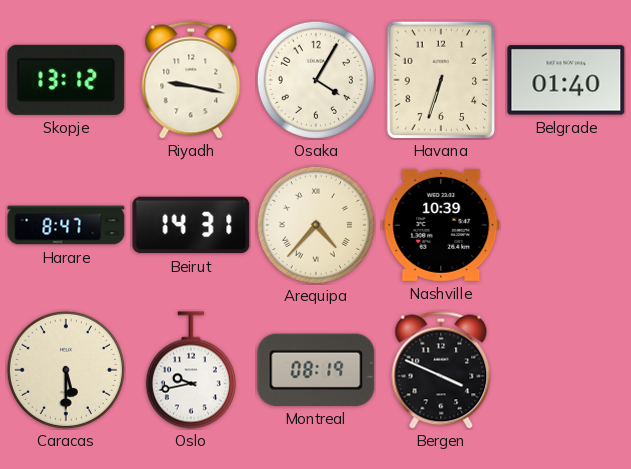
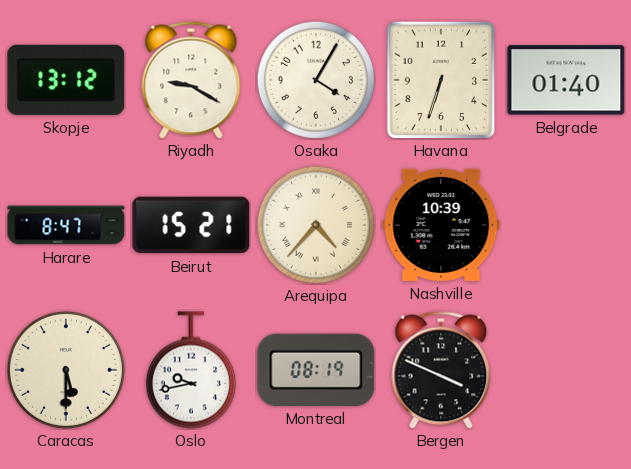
Riyadh: 9:17 -> 9:20
Beirut: 14:31 -> 15:21
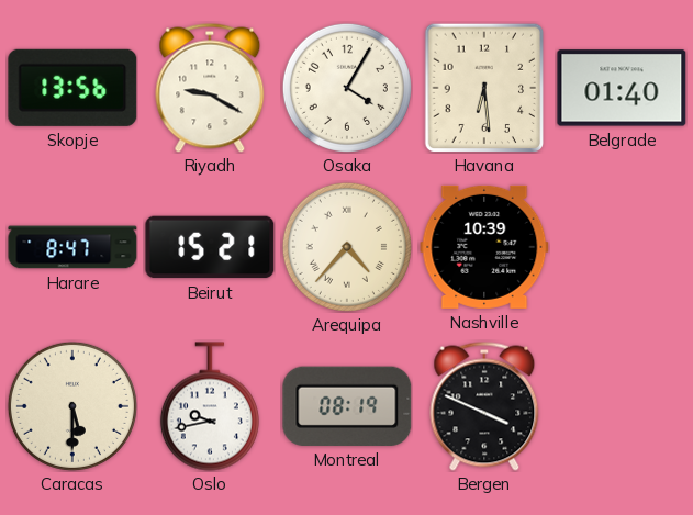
Skopje: 13:12 -> 13:56
Havana: 6:33 -> 6:29
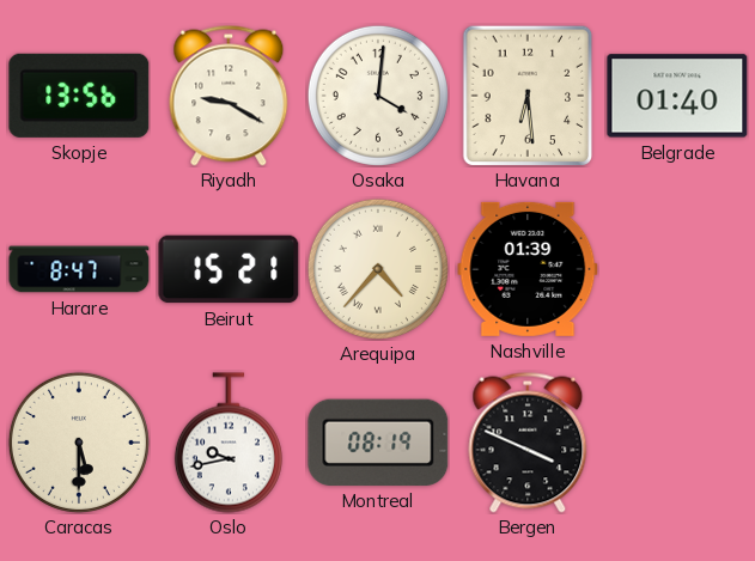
Osaka: 4:05 -> 4:01
Nashville: 10:39 -> 01:39
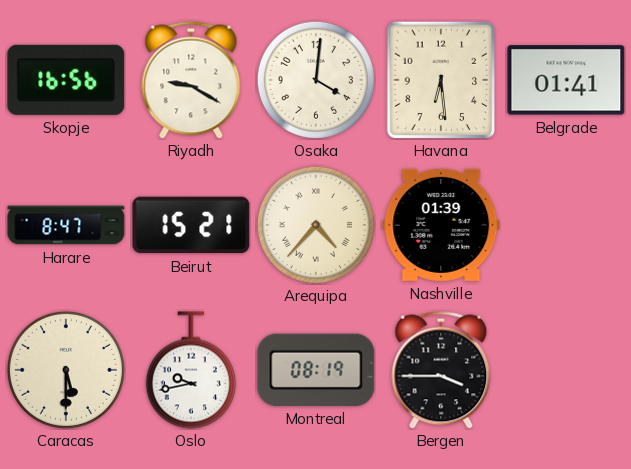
Skopje: 13:56 -> 16:56
Belgrade: 01:40 -> 01:41
Bergen: 3:49 -> 3:45
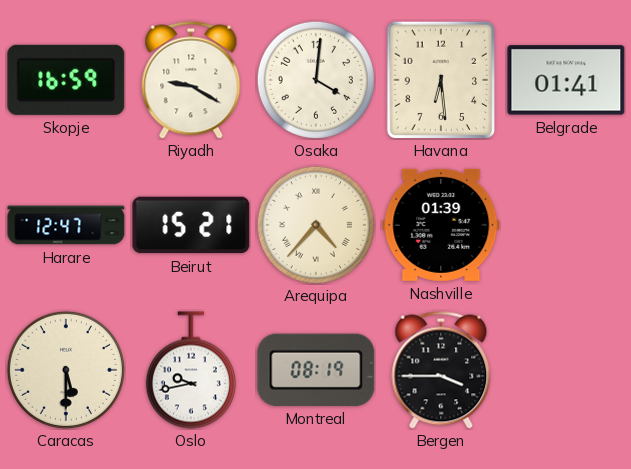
Skopje: 16:56 -> 16:59
Harare: 8:47 -> 12:47
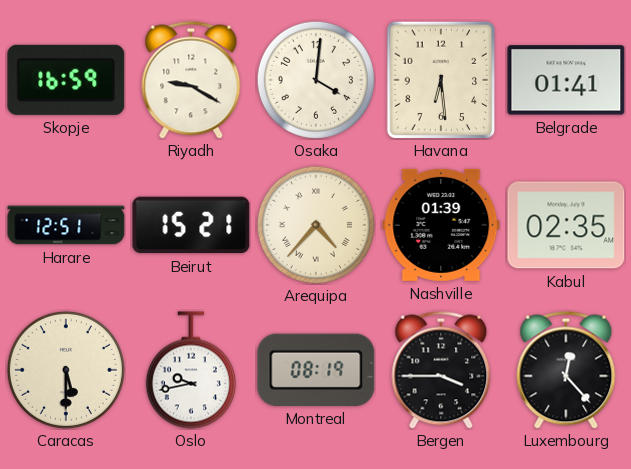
Harare: 12:47 -> 12:51
Kabul: none -> 02:35
Luxembourg: none -> 12:23
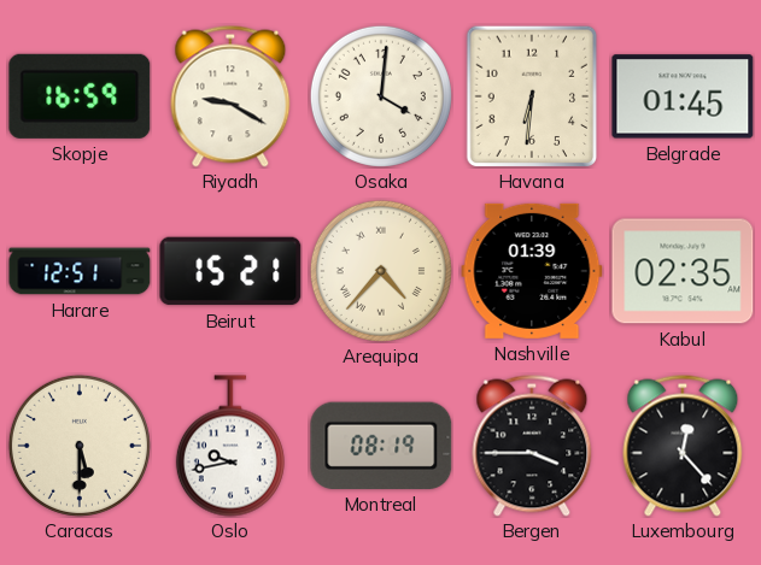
Havana: 6:29 -> 6:31
Belgrade: 01:41 -> 01:45
